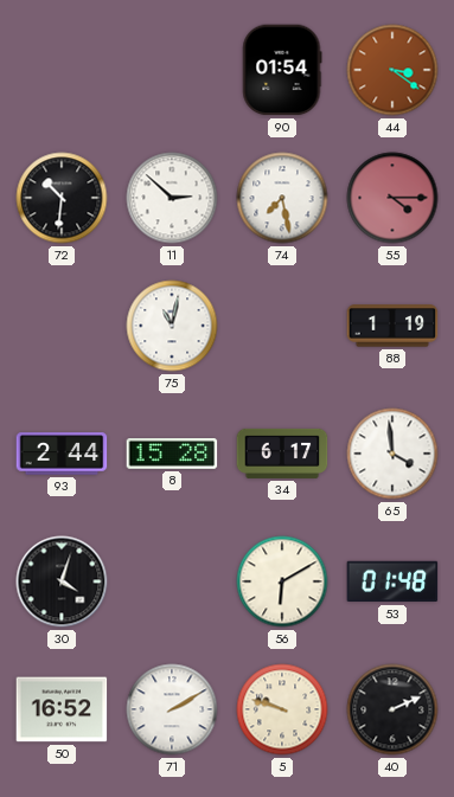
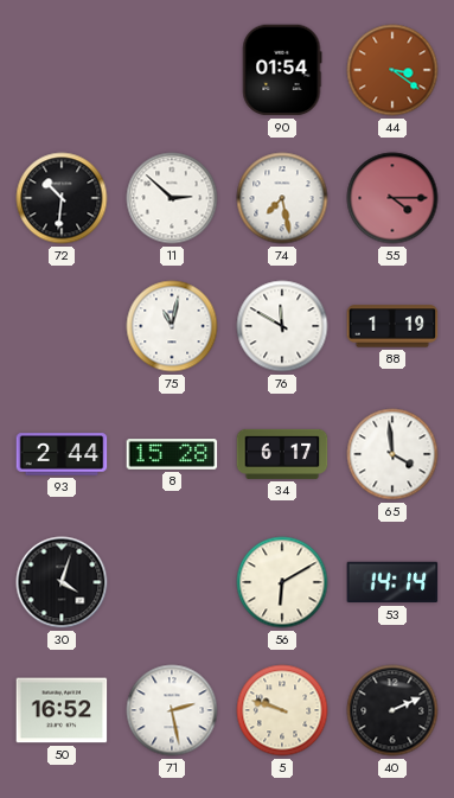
76: none -> 11:50
53: 01:48 -> 14:14
71: 2:10 -> 2:28
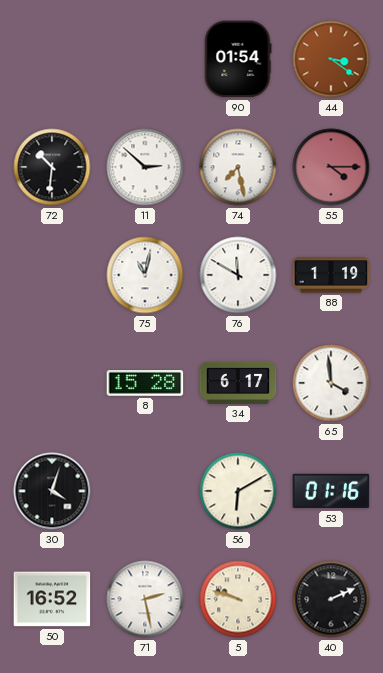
93: 2:44 -> none
53: 14:14 -> 01:16
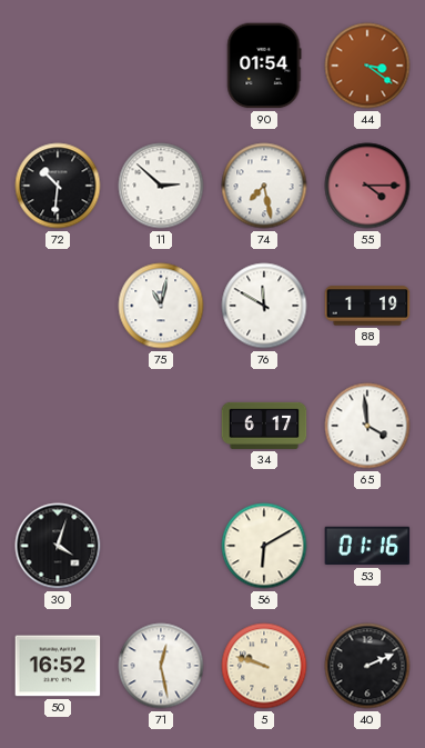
8: 15:28 -> none
71: 2:28 -> 12:28
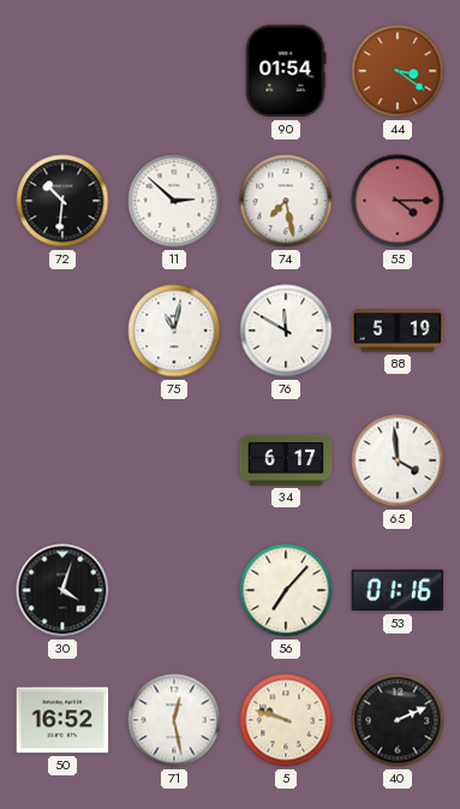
88: 1:19 -> 5:19
56: 6:10 -> 7:07
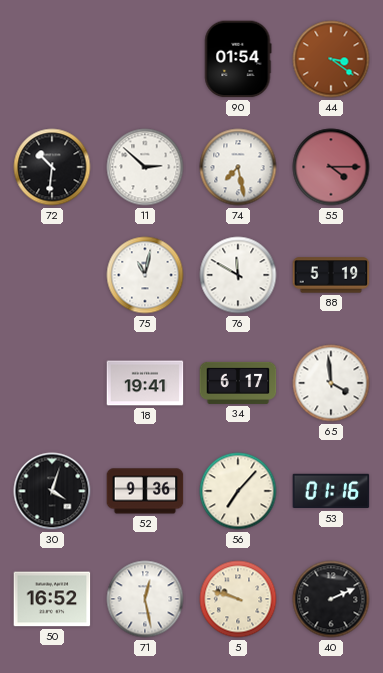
18: none -> 19:41
52: none -> 9:36
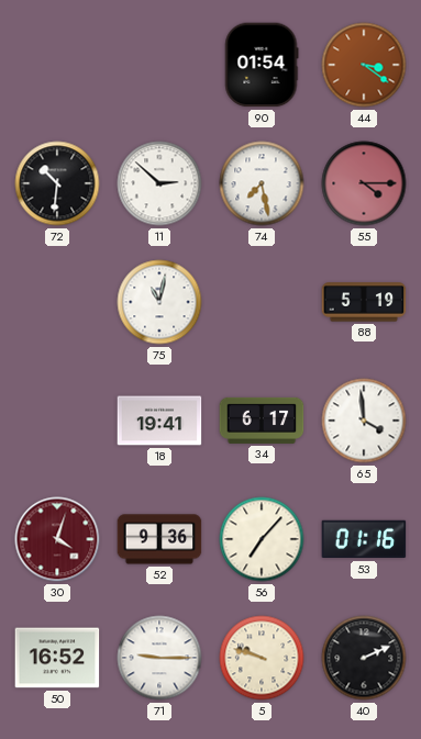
76: 11:50 -> none
30 dial: black -> burgundy
71: 12:28 -> 9:15
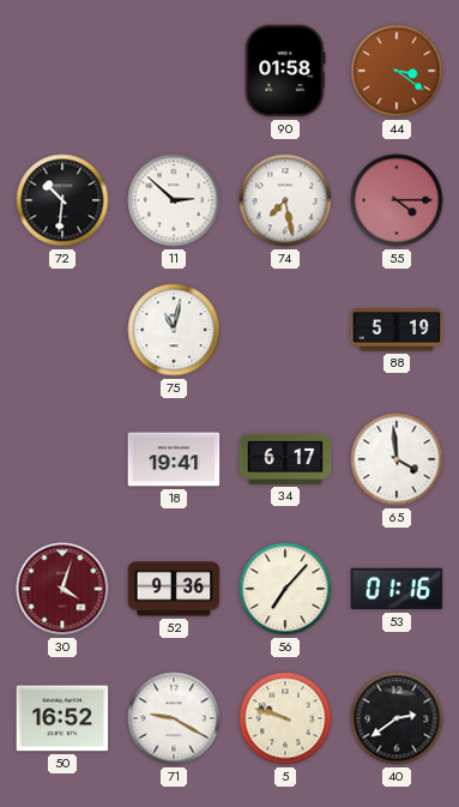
90: 01:54 -> 01:58
71: 9:15 -> 9:20
40: 2:11 -> 2:39
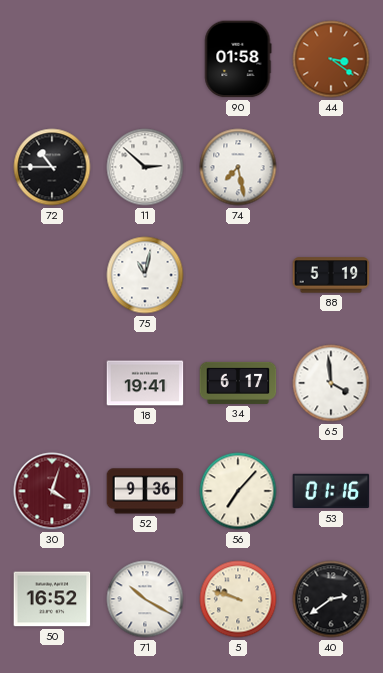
72: 10:31 -> 10:45
55: 4:15 -> none
71: 9:20 -> 10:20
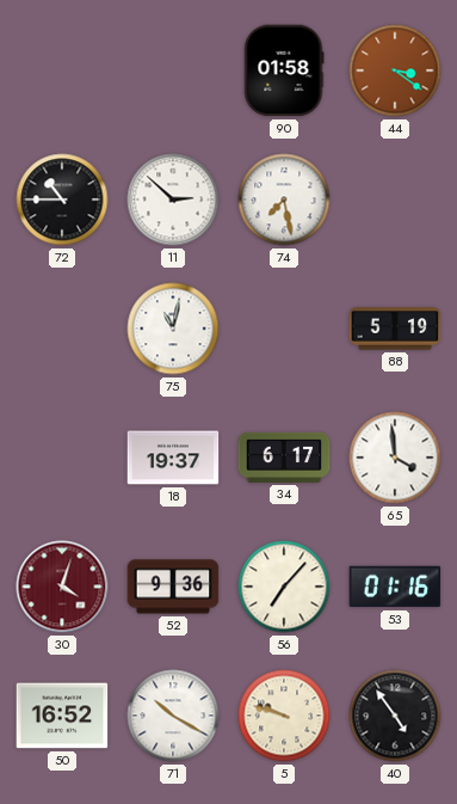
18: 19:41 -> 19:37
40: 2:39 -> 4:54
